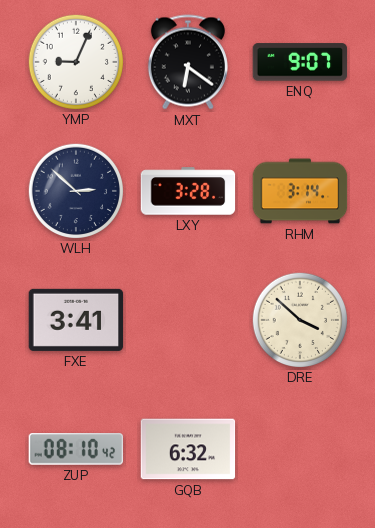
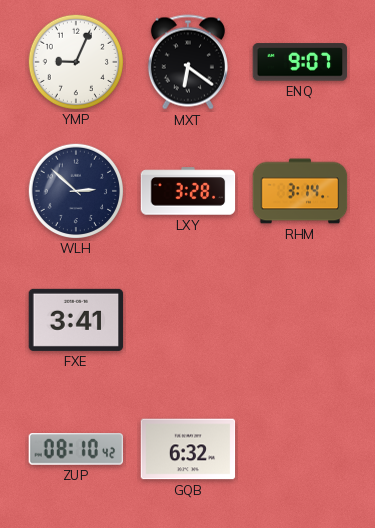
DRE: 3:52 -> none
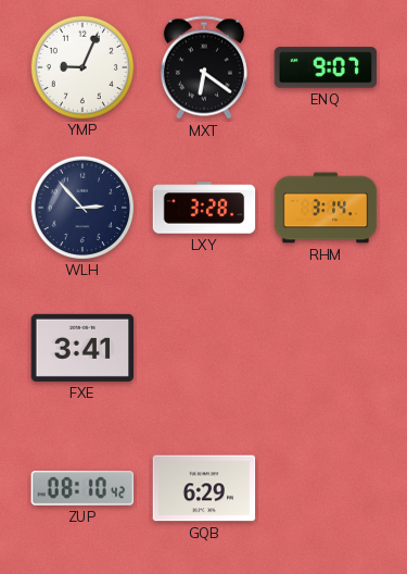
WLH: 2:52 -> 2:53
GQB: 6:32 -> 6:29
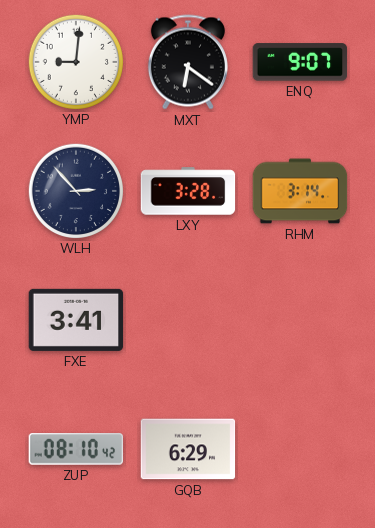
YMP: 9:04 -> 9:01
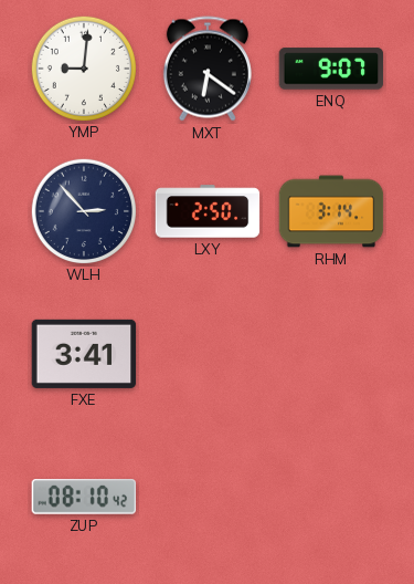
LXY: 3:28 -> 2:50
GQB: 6:29 -> none
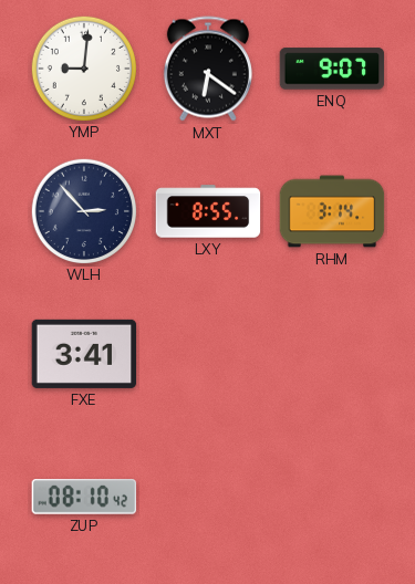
LXY: 2:50 -> 8:55
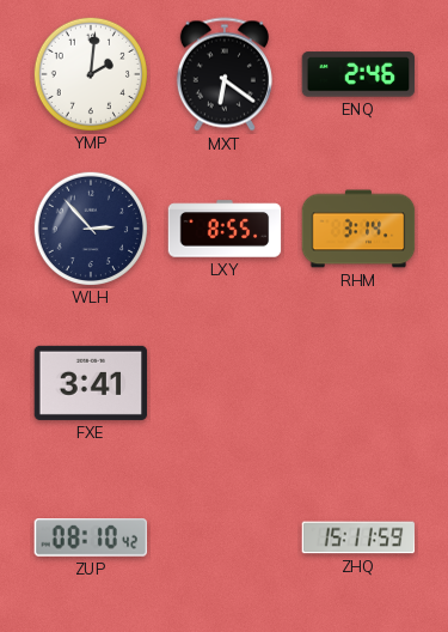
YMP: 9:01 -> 2:01
ENQ: 9:07 -> 2:46
ZHQ: none -> 15:11
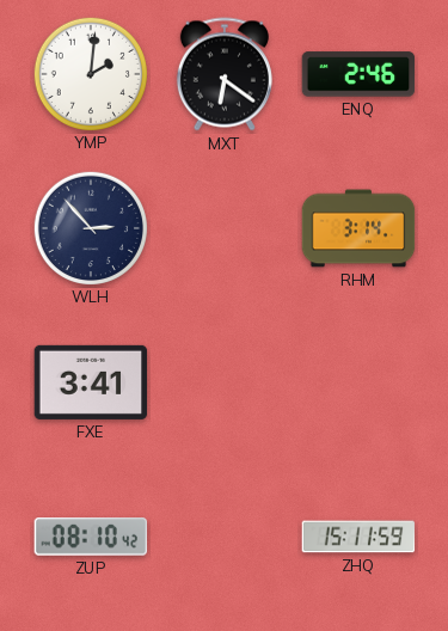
LXY: 8:55 -> none
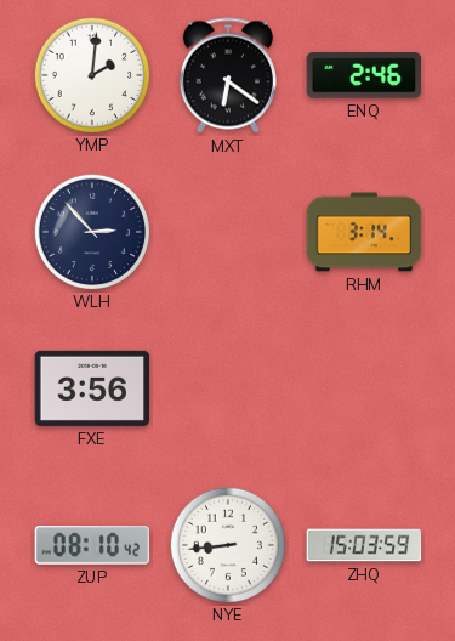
FXE: 3:41 -> 3:56
NYE: none -> 8:44
ZHQ: 15:11 -> 15:03
